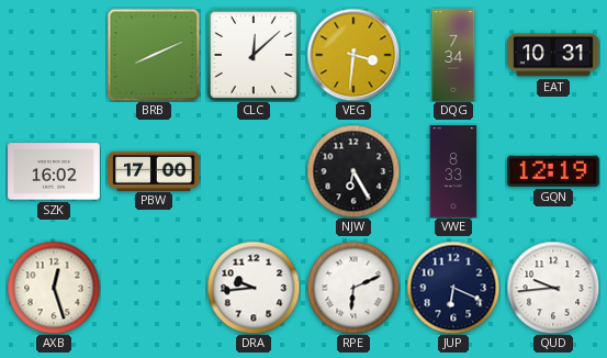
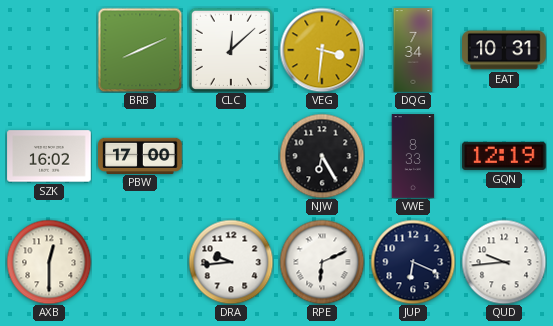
AXB: 12:27 -> 12:30
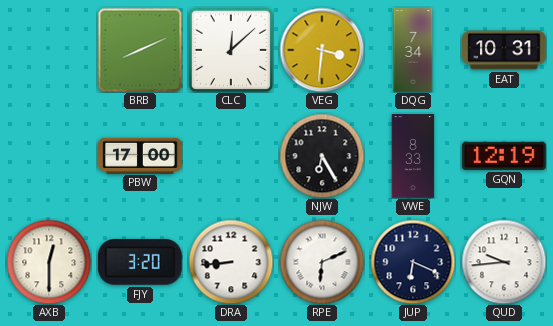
SZK: 16:02 -> none
FJY: none -> 3:20
DRA: 9:44 -> 8:44
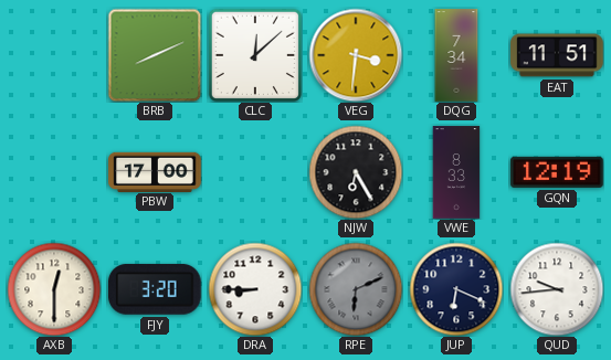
EAT: 10:31 -> 11:51
DRA: 8:44 -> 8:45
RPE dial: white -> grey
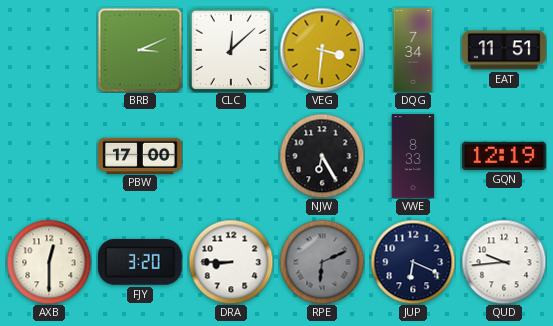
BRB: 8:11 -> 3:11
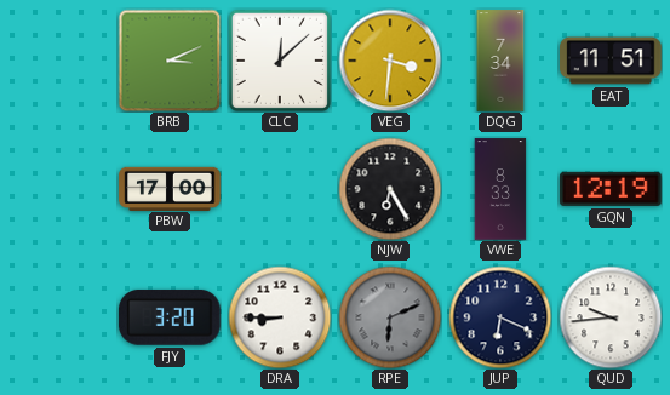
AXB: 12:30 -> none
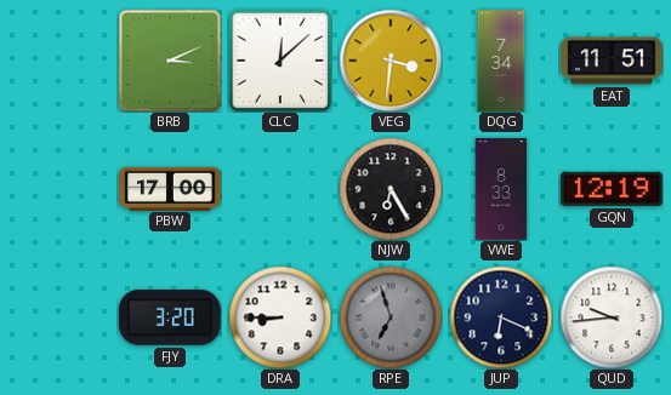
RPE: 6:11 -> 6:57
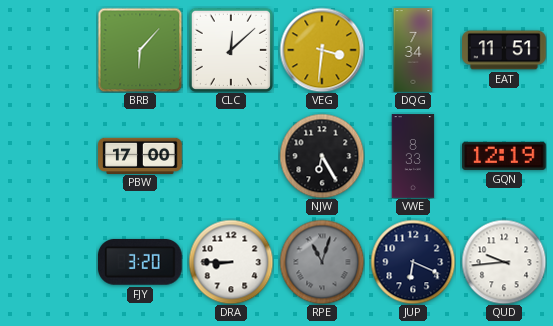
BRB: 3:11 -> 6:07
RPE: 6:57 -> 11:03
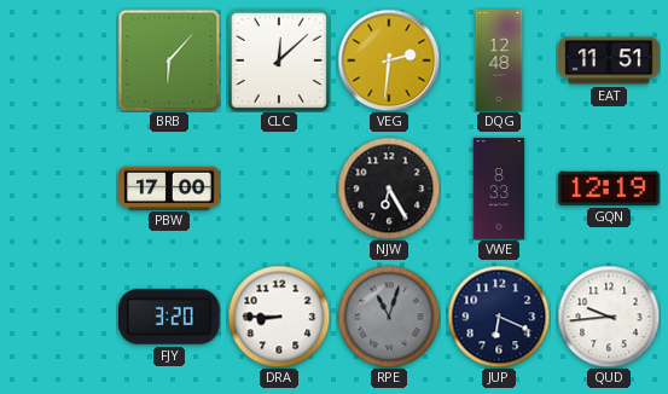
VEG: 3:31 -> 2:31
DQG: 7:34 -> 12:48
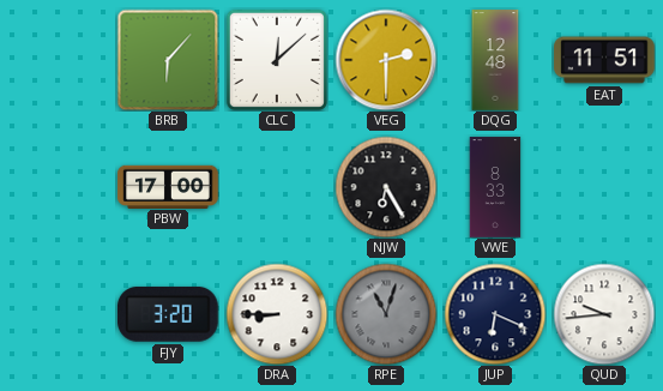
VEG: 2:31 -> 2:30
GQN: 12:19 -> none
